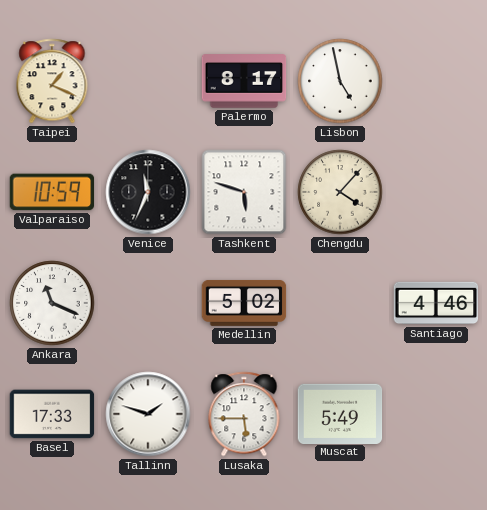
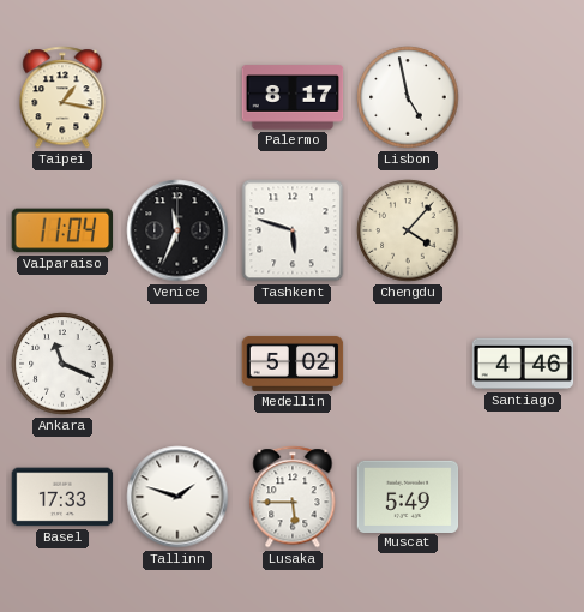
Taipei: 1:19 -> 1:17
Valparaiso: 10:59 -> 11:04
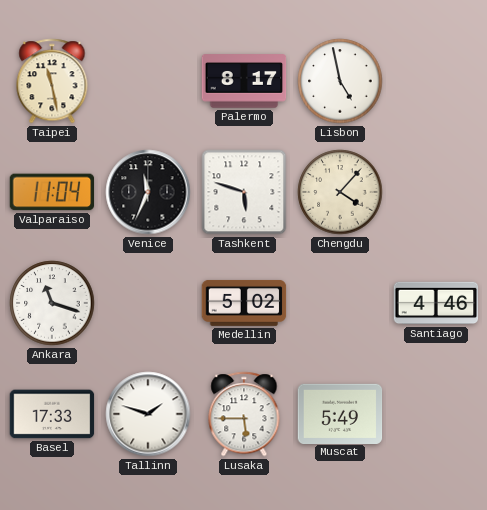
Taipei: 1:17 -> 11:28
Ankara: 11:19 -> 11:18
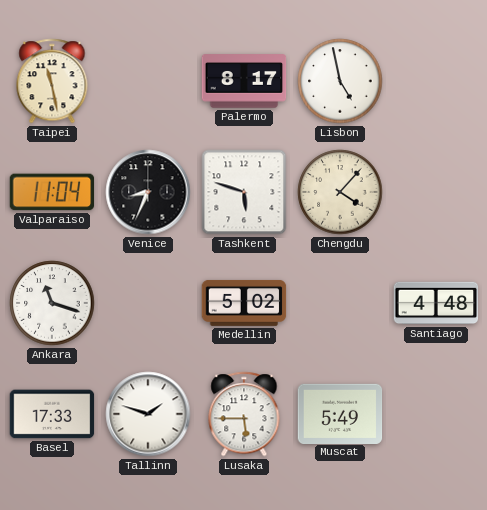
Venice: 11:34 -> 8:34
Santiago: 4:46 -> 4:48
